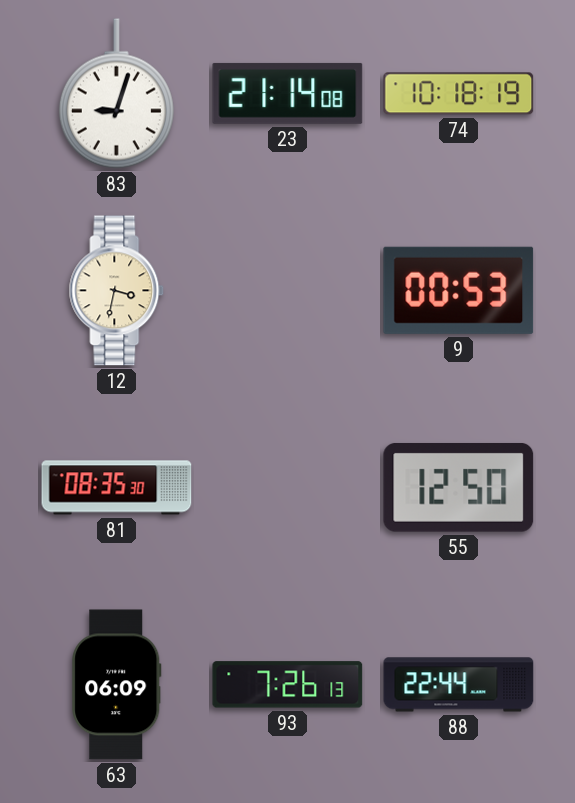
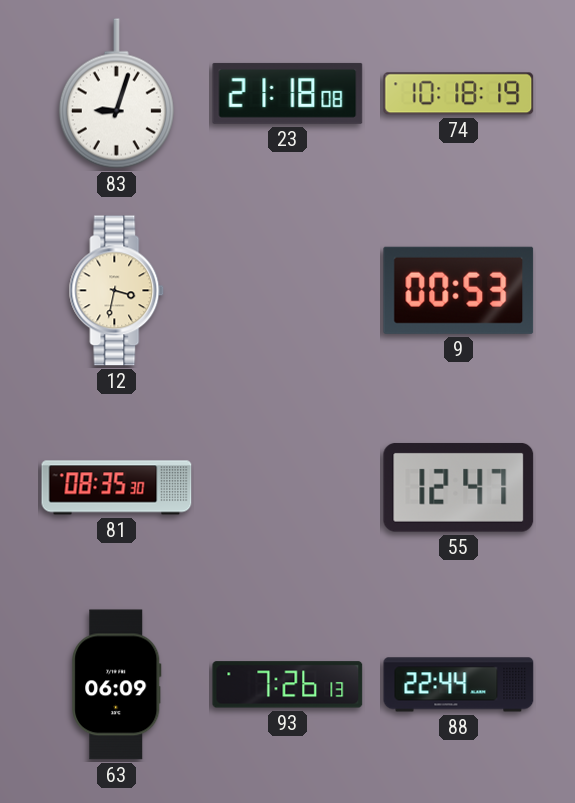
23: 21:14 -> 21:18
55: 12:50 -> 12:47
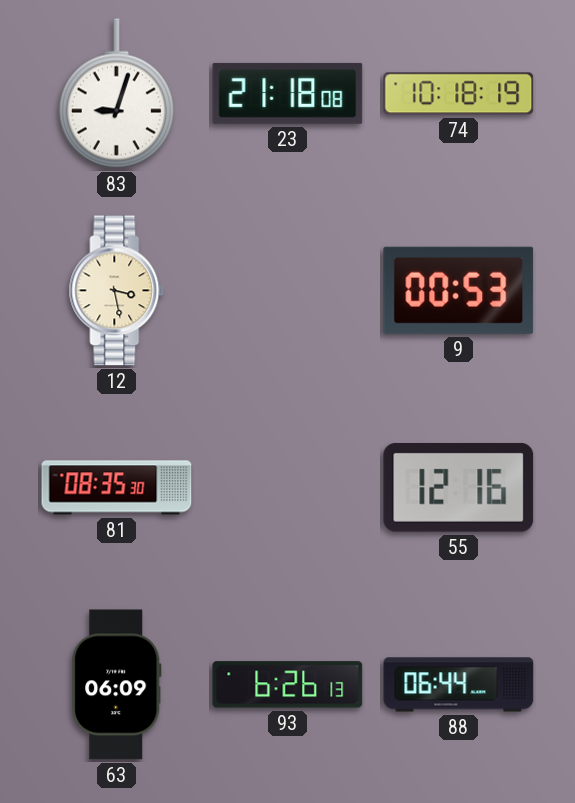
12: 3:32 -> 3:28
55: 12:47 -> 12:16
93: 7:26 -> 6:26
88: 22:44 -> 06:44
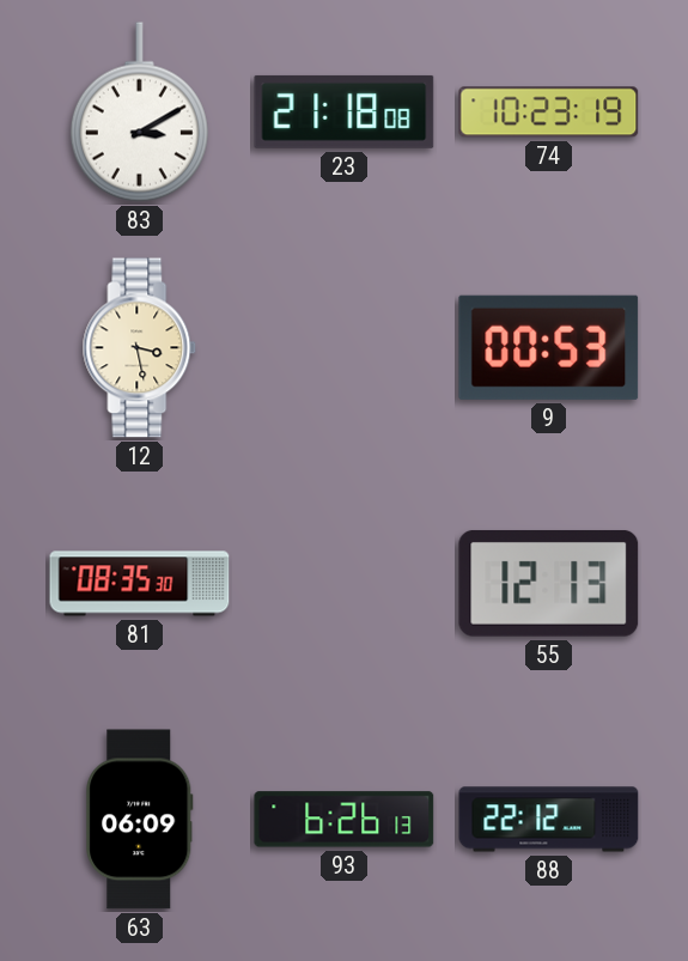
83: 9:03 -> 3:10
74: 10:18 -> 10:23
55: 12:16 -> 12:13
88: 06:44 -> 22:12
